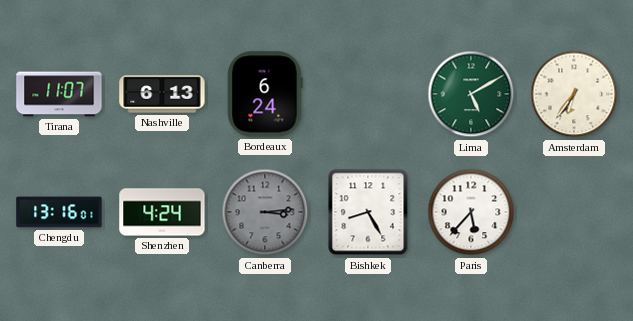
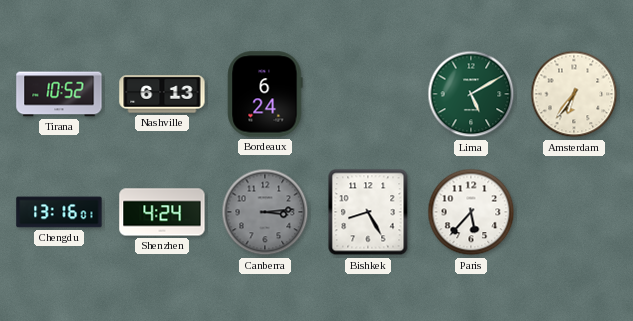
Tirana: 11:07 -> 10:52
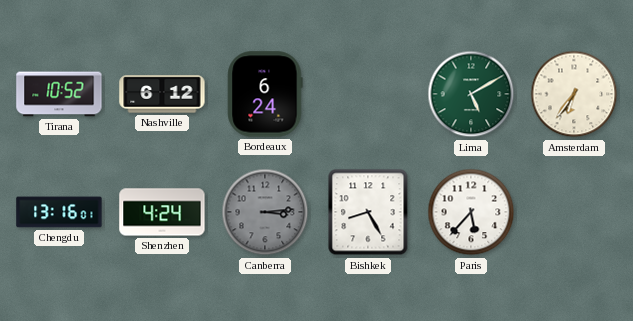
Nashville: 6:13 -> 6:12
